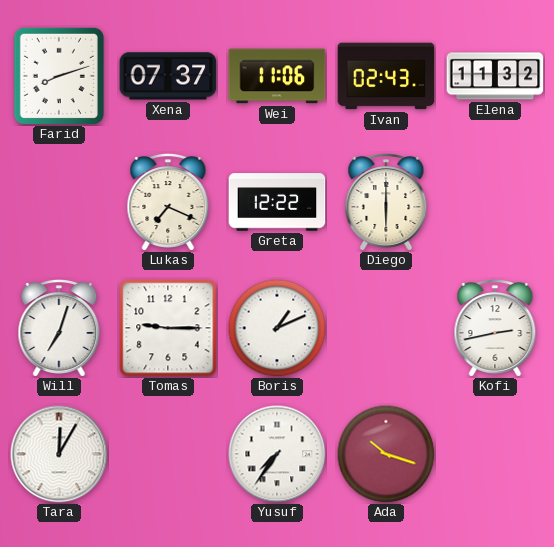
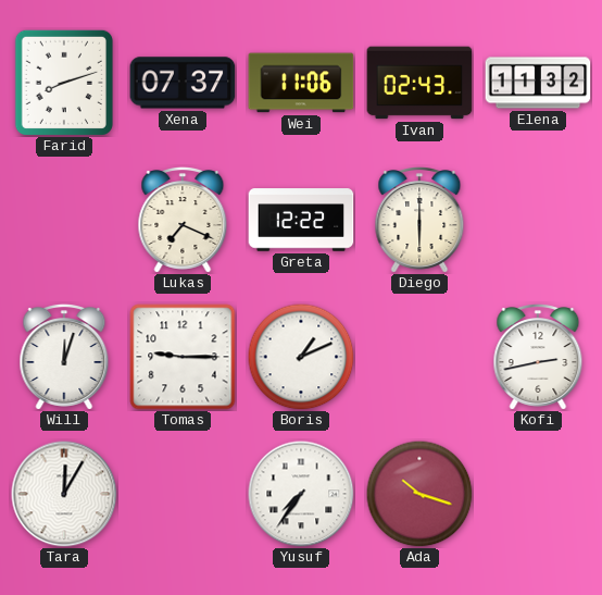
Will: 7:03 -> 12:03
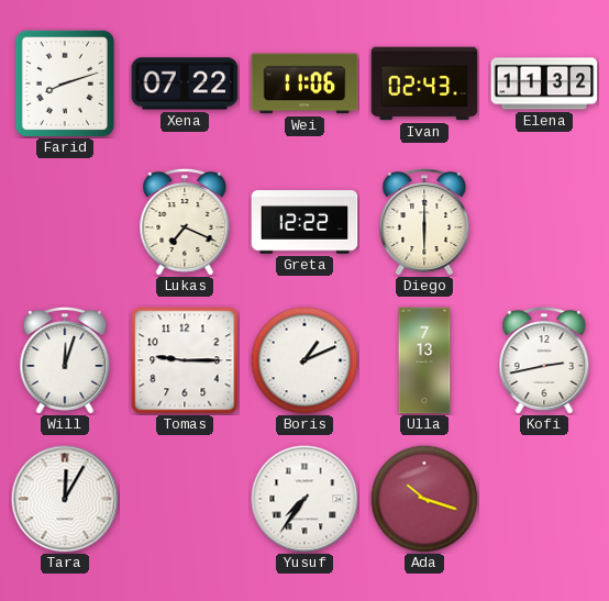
Xena: 07:37 -> 07:22
Ulla: none -> 7:13
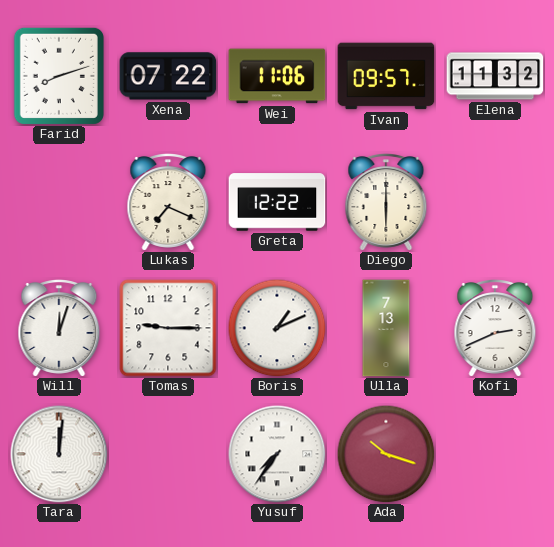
Ivan: 02:43 -> 09:57
Kofi: 2:43 -> 2:41
Tara: 12:05 -> 12:01
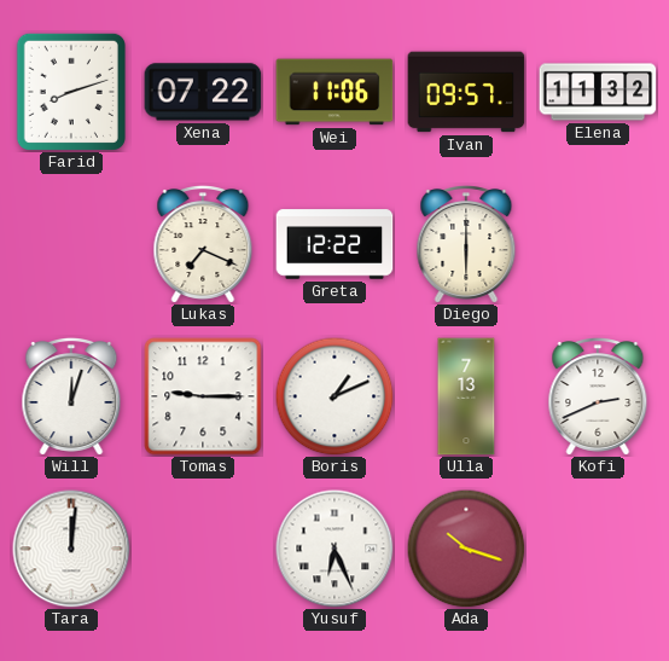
Yusuf: 7:36 -> 6:26
